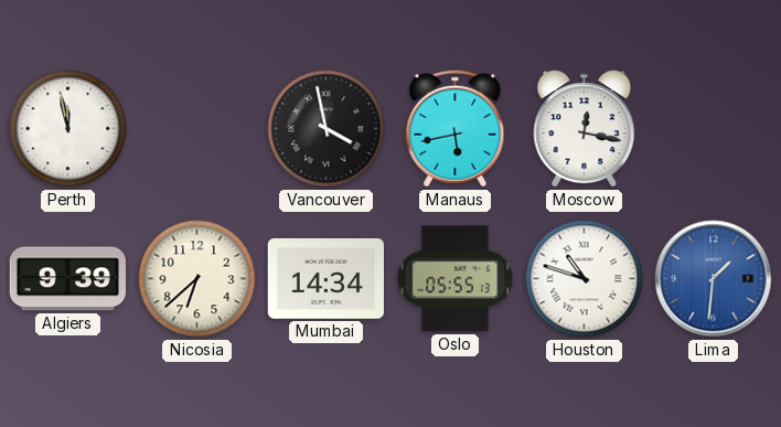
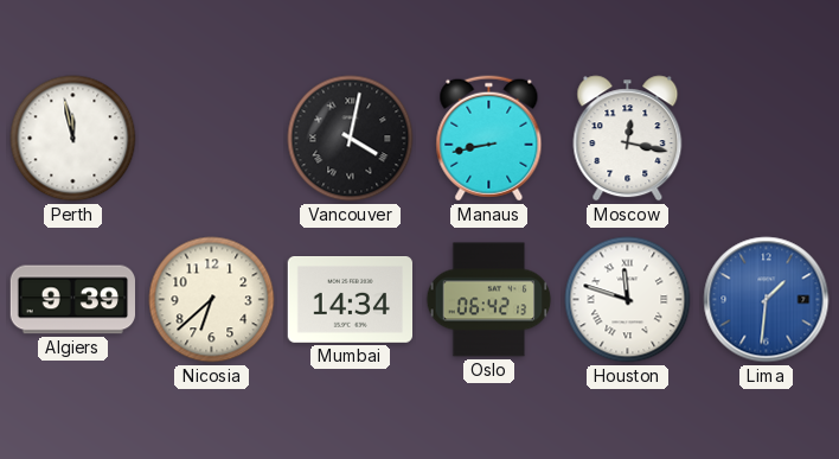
Vancouver: 3:58 -> 4:02
Manaus: 5:43 -> 8:43
Oslo: 05:55 -> 06:42
Houston: 10:48 -> 11:48
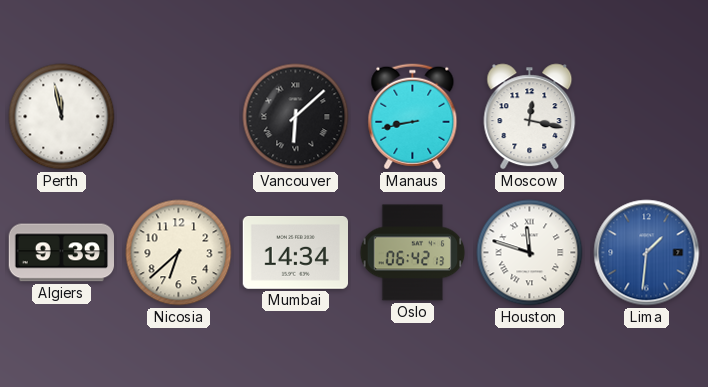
Vancouver: 4:02 -> 6:08
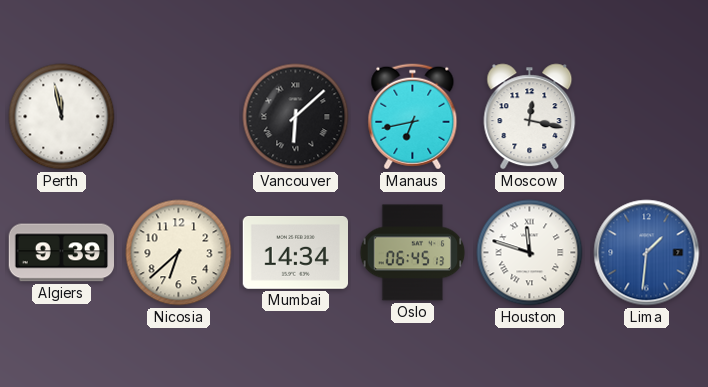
Manaus: 8:43 -> 6:43
Oslo: 06:42 -> 06:45
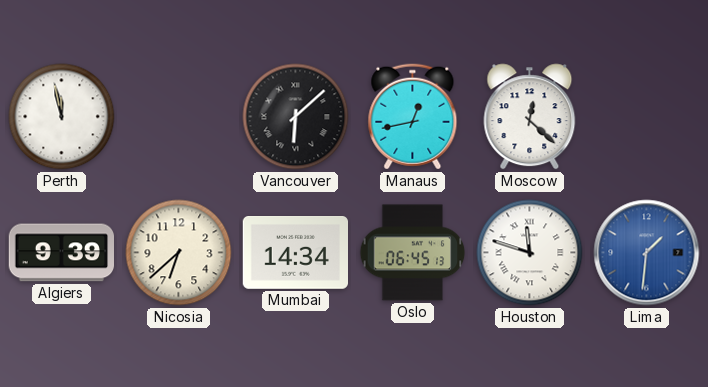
Manaus: 6:43 -> 12:43
Moscow: 12:17 -> 12:22
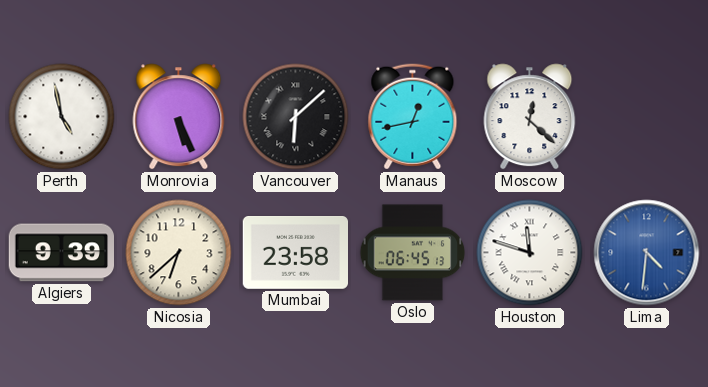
Perth: 11:58 -> 4:58
Monrovia: none -> 5:26
Mumbai: 14:34 -> 23:58
Lima: 1:31 -> 4:31
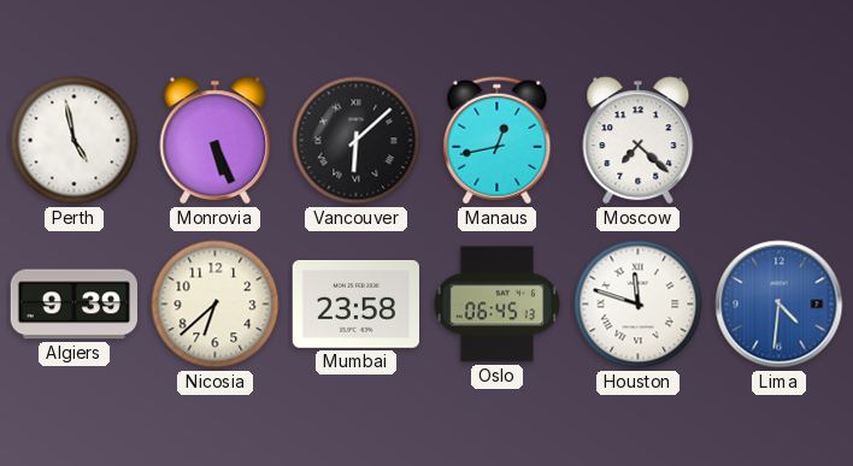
Moscow: 12:22 -> 7:22
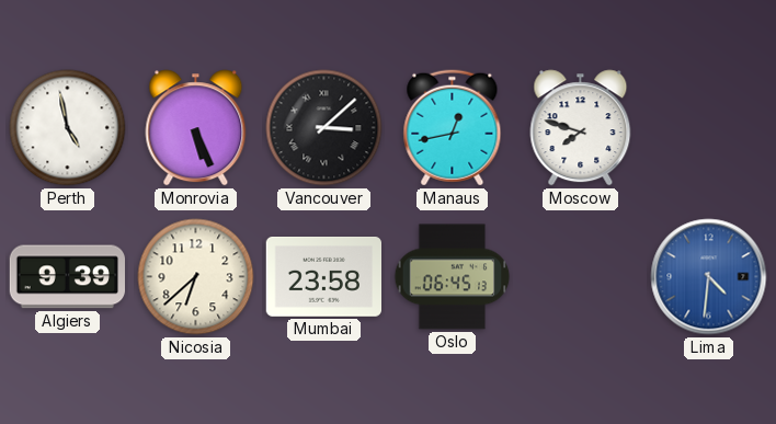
Vancouver: 6:08 -> 3:08
Moscow: 7:22 -> 7:48
Houston: 11:48 -> none
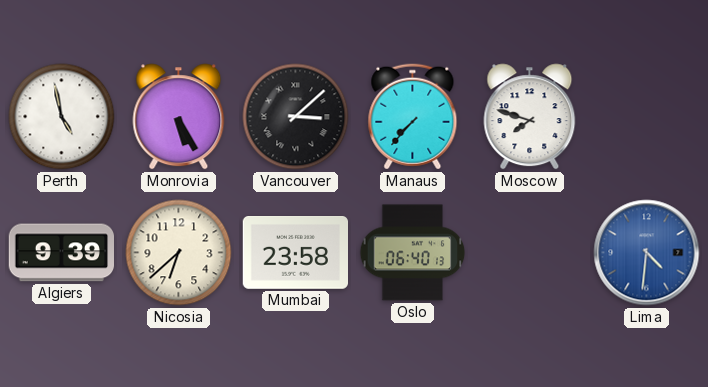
Monrovia: 5:26 -> 5:25
Manaus: 12:43 -> 7:37
Oslo: 06:45 -> 06:40
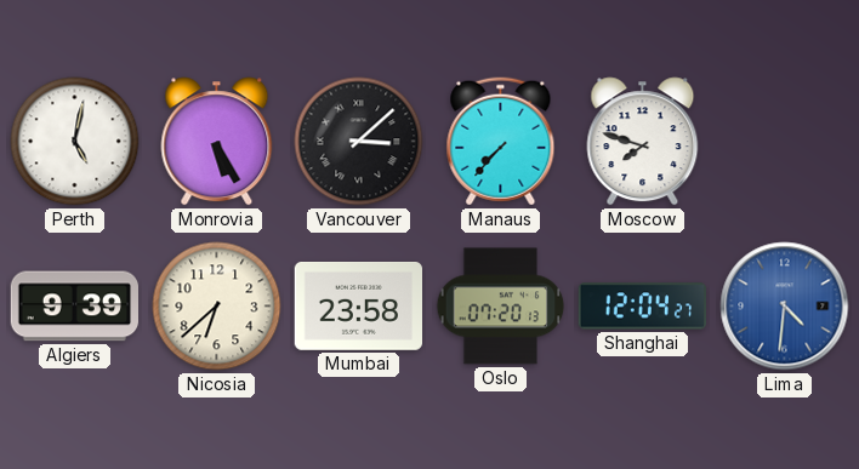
Perth: 4:58 -> 5:02
Oslo: 06:40 -> 07:20
Shanghai: none -> 12:04
